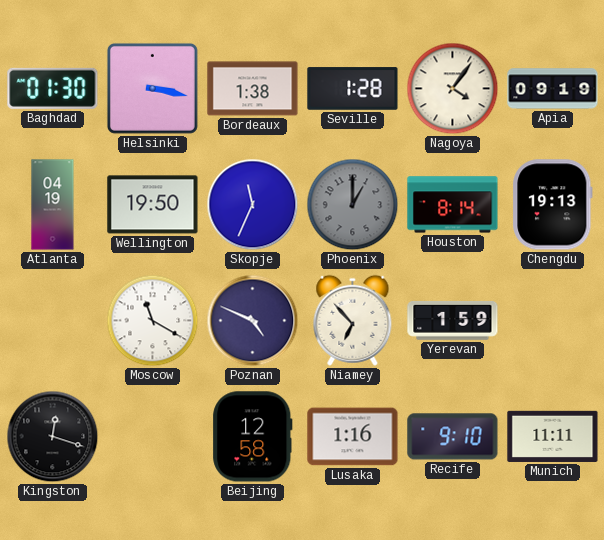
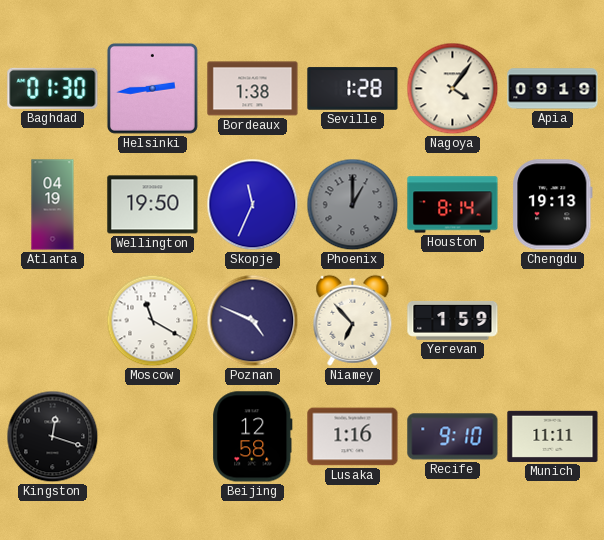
Helsinki: 3:17 -> 2:44
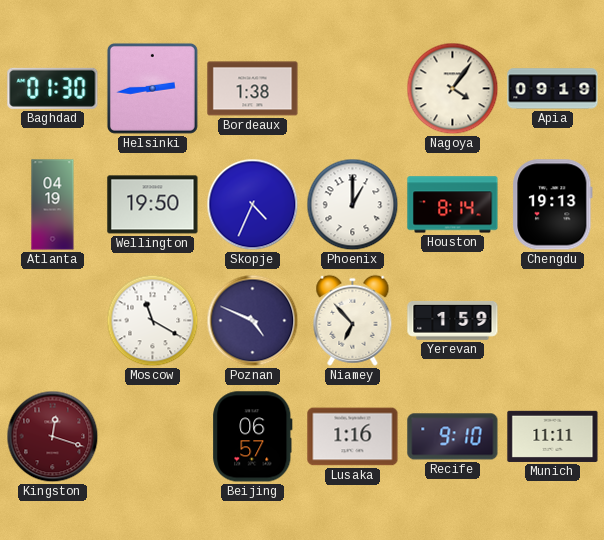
Seville: 1:28 -> none
Skopje: 11:34 -> 4:34
Phoenix dial: grey -> white
Kingston dial: black -> burgundy
Beijing: 12:58 -> 06:57
